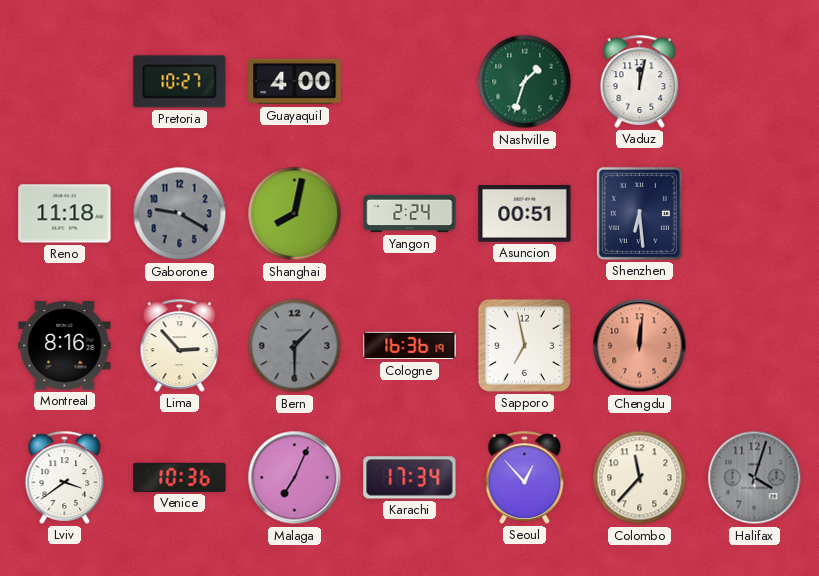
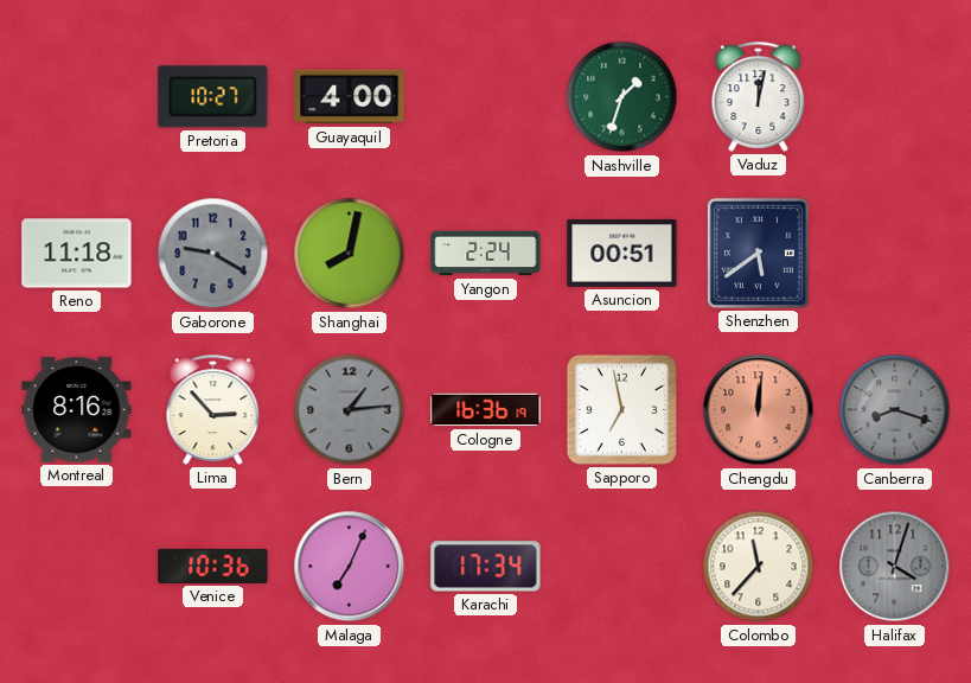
Shenzhen: 6:29 -> 5:39
Bern: 1:30 -> 1:14
Canberra: none -> 8:18
Lviv: 3:39 -> none
Seoul: 12:53 -> none
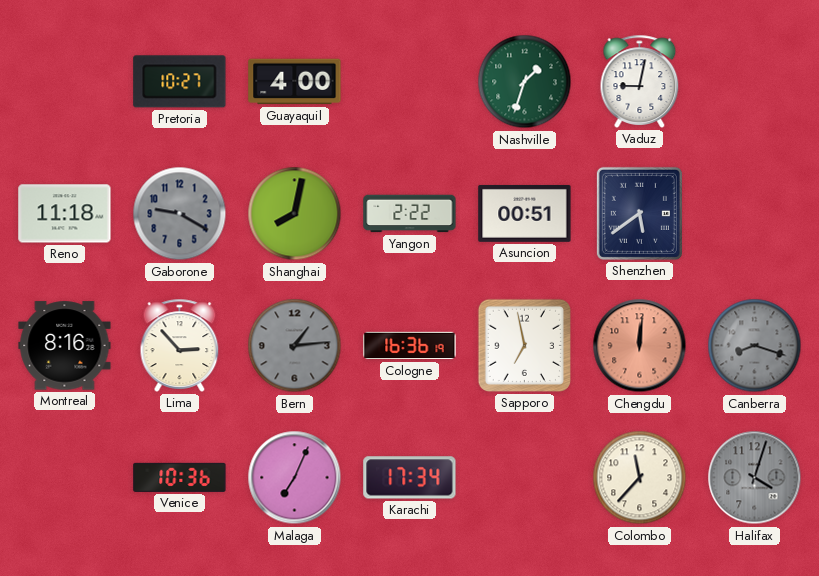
Vaduz: 12:02 -> 9:02
Yangon: 2:24 -> 2:22
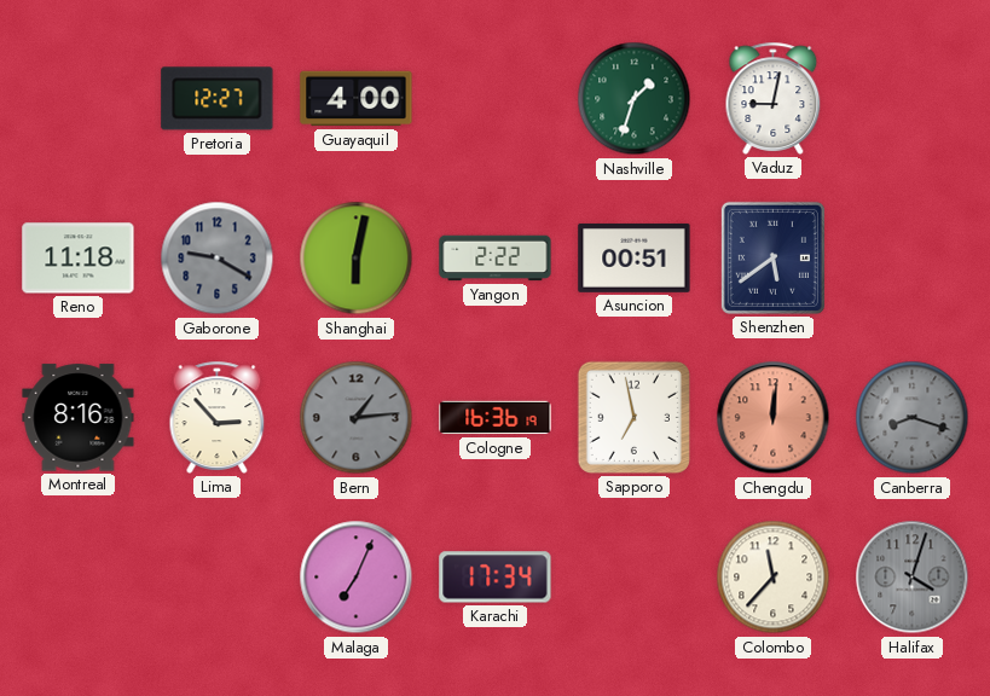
Pretoria: 10:27 -> 12:27
Shanghai: 8:02 -> 6:02
Venice: 10:36 -> none
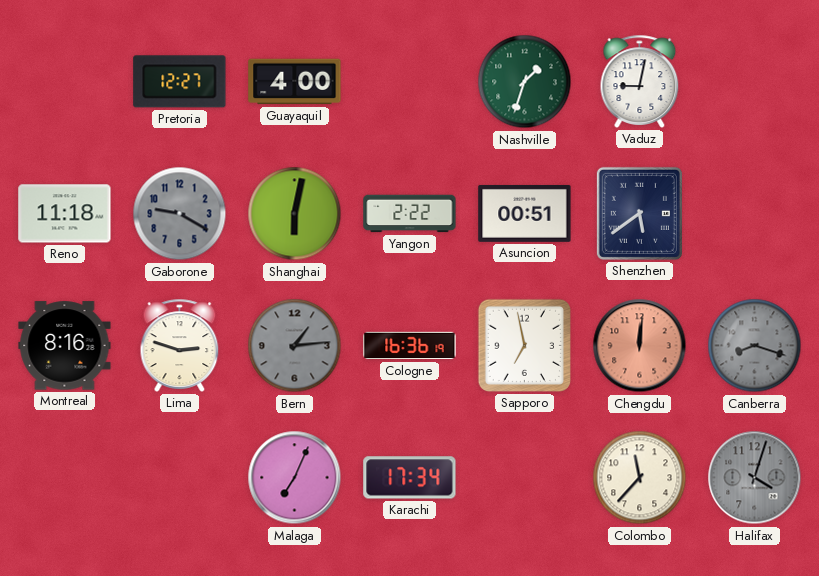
Lima: 2:53 -> 2:48
